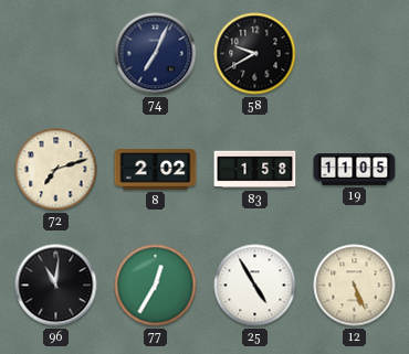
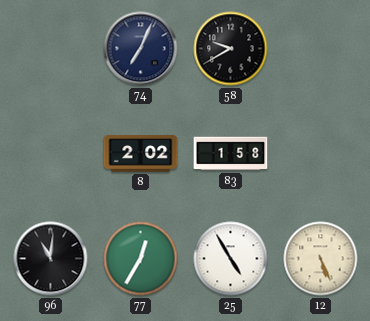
72: 7:12 -> none
19: 11:05 -> none
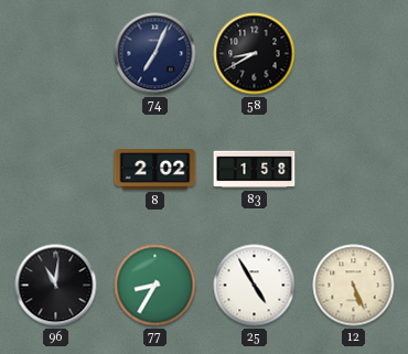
58: 9:40 -> 8:40
77: 12:35 -> 8:35
